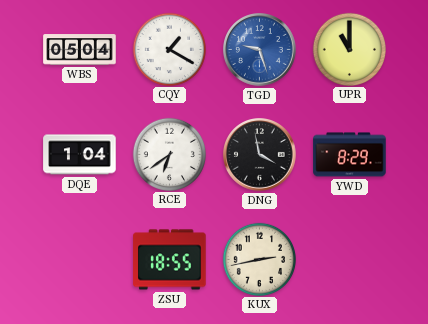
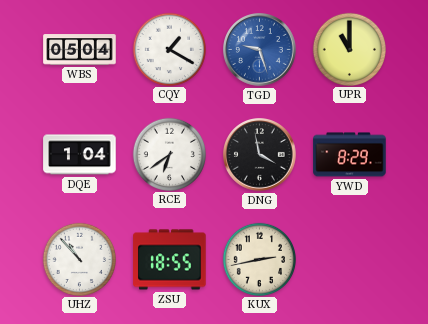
UHZ: none -> 10:53
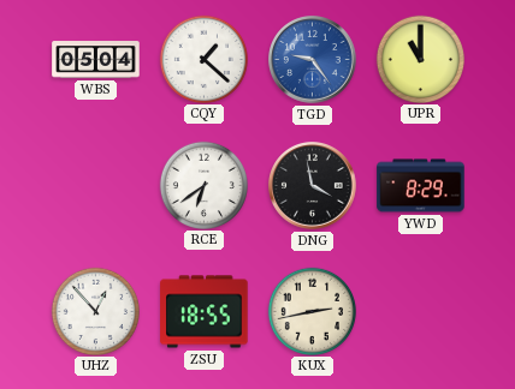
CQY: 1:20 -> 1:22
TGD: 9:27 -> 9:24
DQE: 1:04 -> none
UHZ: 10:53 -> 12:53
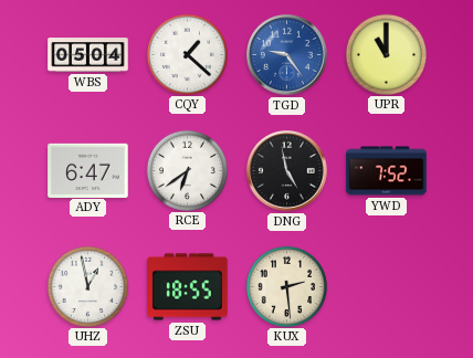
ADY: none -> 6:47
DNG: 3:58 -> 4:58
YWD: 8:29 -> 7:52
UHZ: 12:53 -> 12:58
KUX: 2:43 -> 2:29
